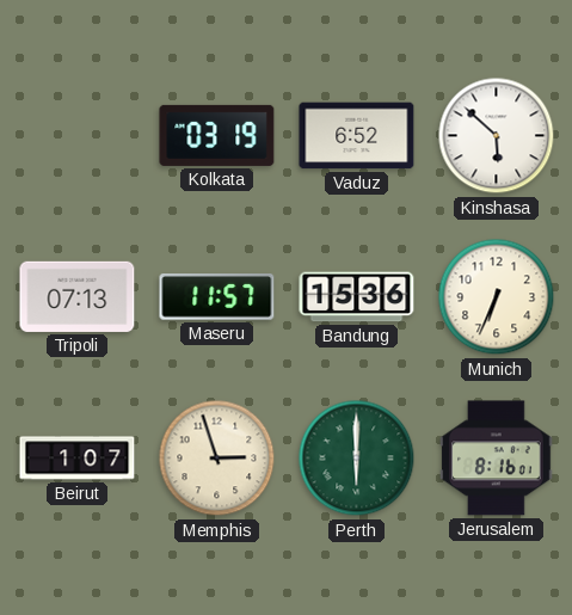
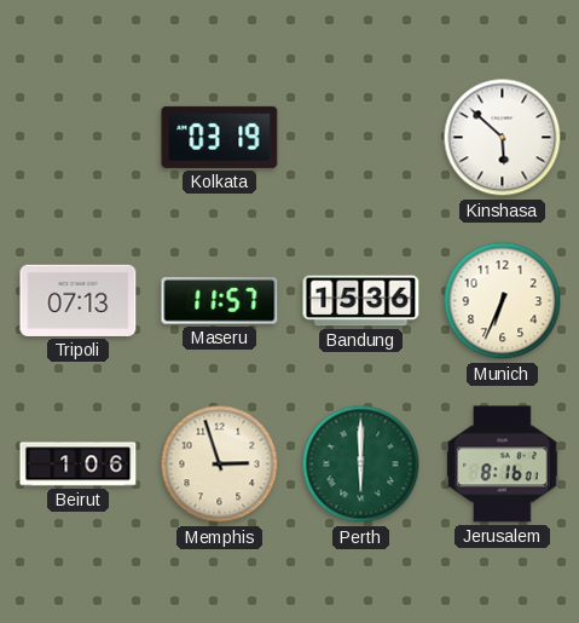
Vaduz: 6:52 -> none
Beirut: 1:07 -> 1:06
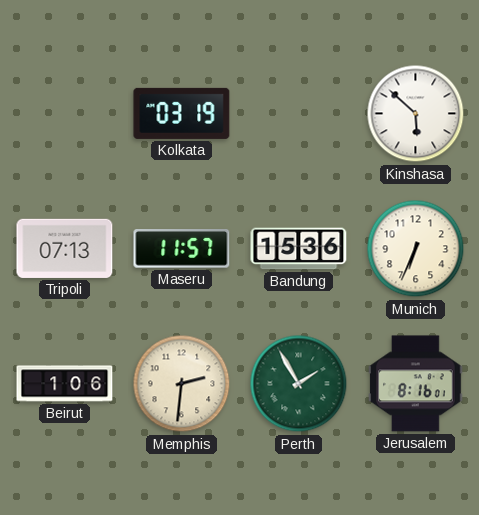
Memphis: 2:57 -> 2:31
Perth: 6:00 -> 1:55
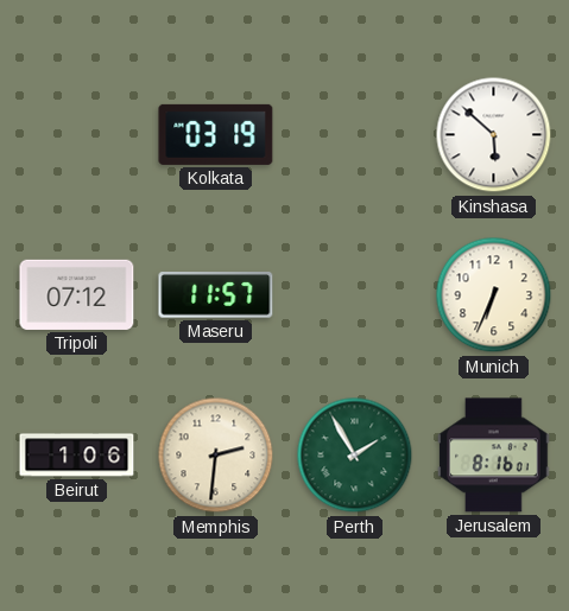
Tripoli: 07:13 -> 07:12
Bandung: 15:36 -> none
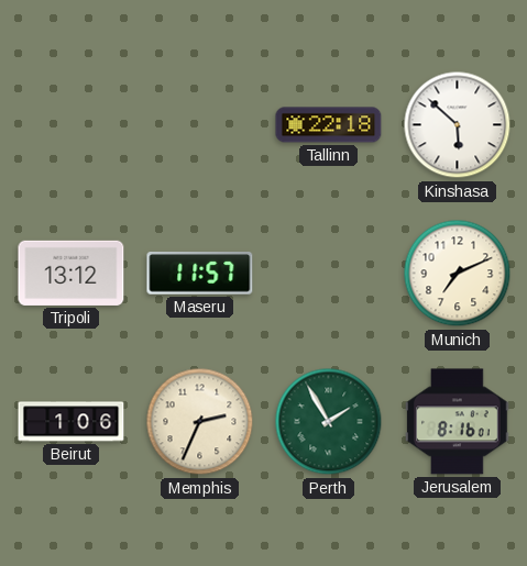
Kolkata: 03:19 -> none
Tallinn: none -> 22:18
Tripoli: 07:12 -> 13:12
Munich: 6:34 -> 7:11
Memphis: 2:31 -> 2:34
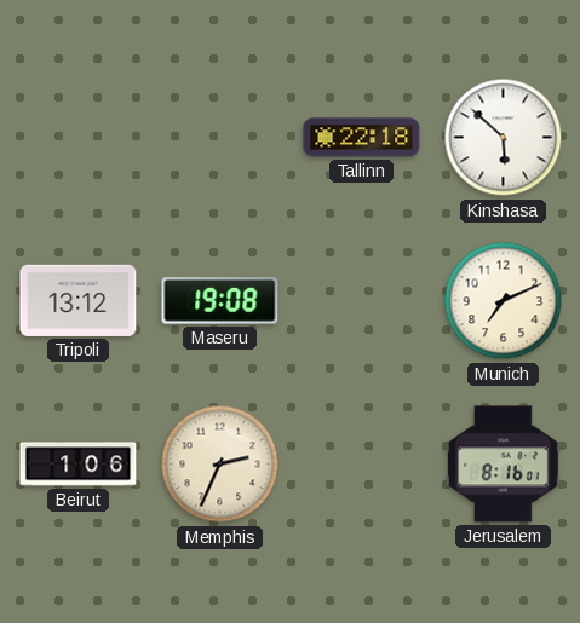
Maseru: 11:57 -> 19:08
Perth: 1:55 -> none
